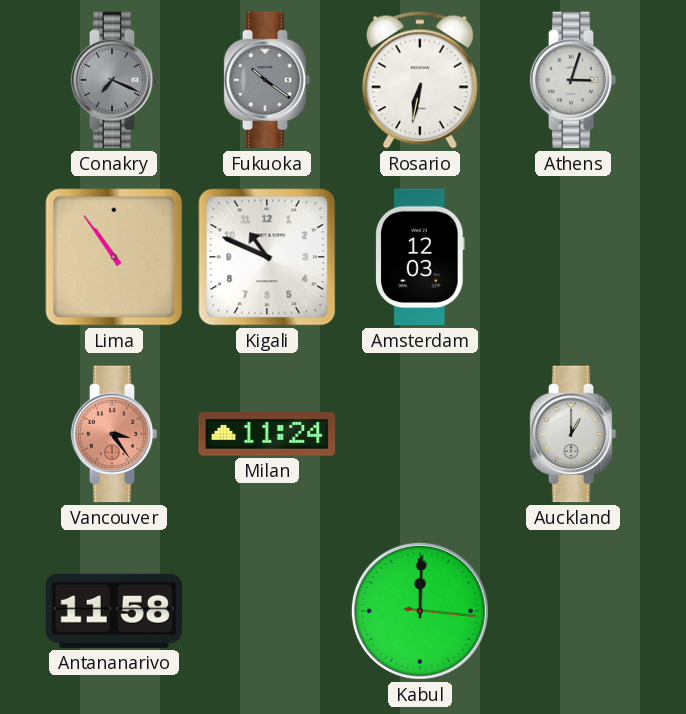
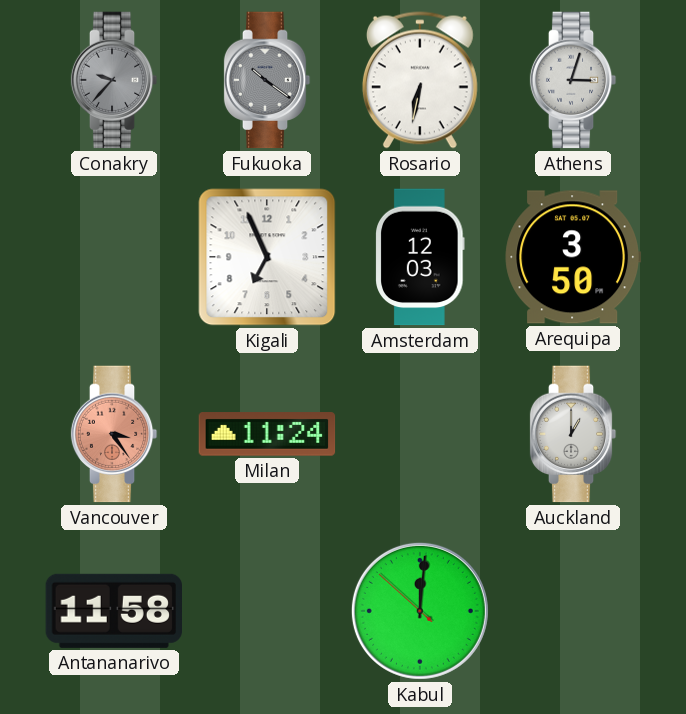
Conakry: 7:19 -> 9:37
Lima: 10:54 -> none
Kigali: 10:49 -> 6:56
Arequipa: none -> 3:50
Kabul: 12:00:16 -> 12:00:52
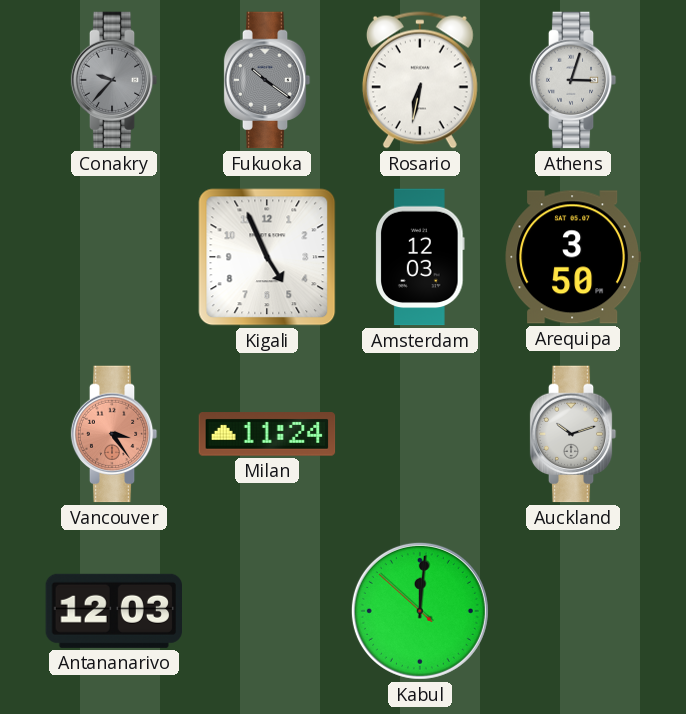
Kigali: 6:56 -> 4:56
Auckland: 1:00 -> 10:12
Antananarivo: 11:58 -> 12:03
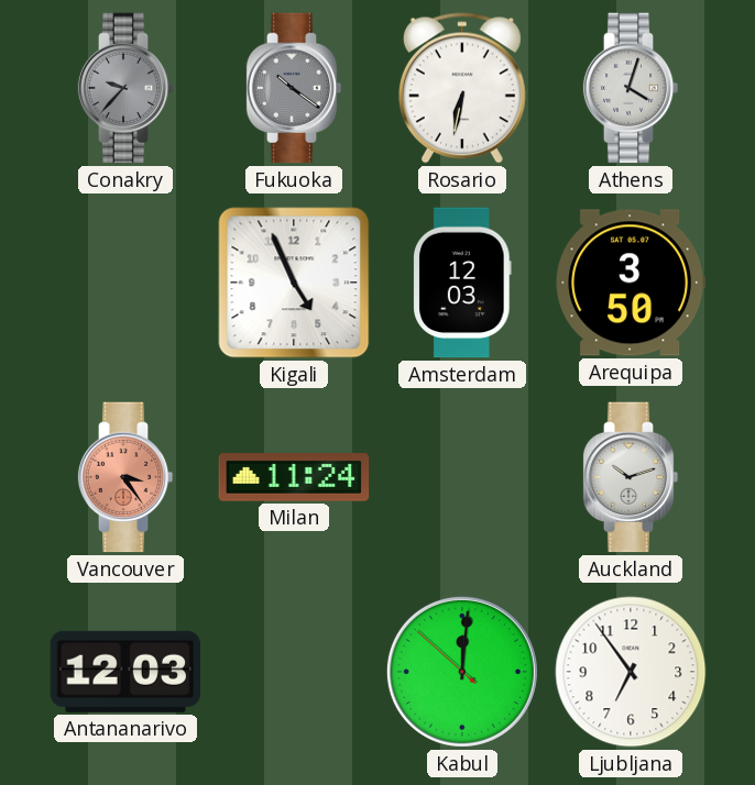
Athens: 3:03 -> 4:03
Ljubljana: none -> 6:54
